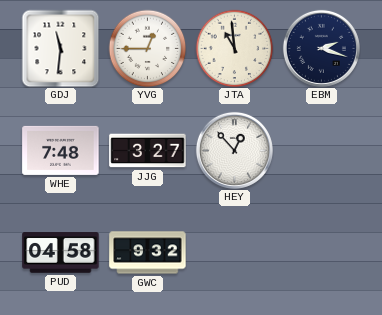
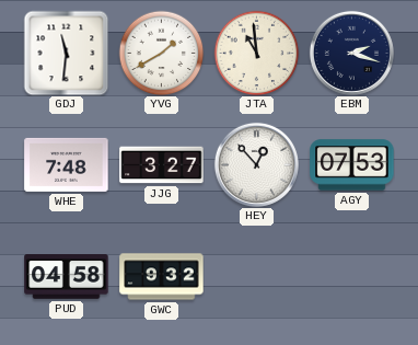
YVG: 12:45 -> 1:40
AGY: none -> 07:53
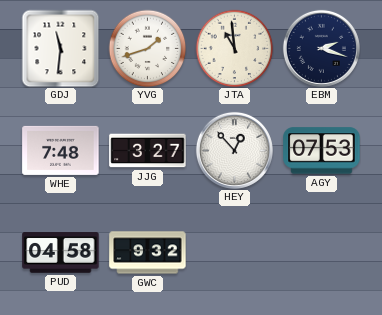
YVG: 1:40 -> 1:42
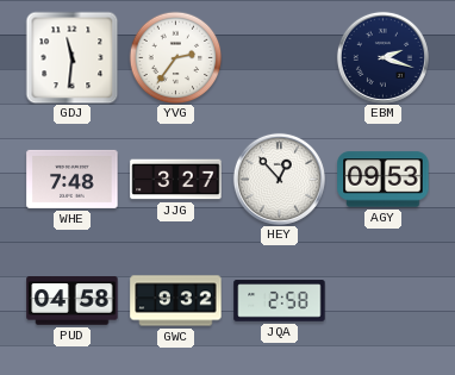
YVG: 1:42 -> 2:36
JTA: 10:59 -> none
AGY: 07:53 -> 09:53
JQA: none -> 2:58
